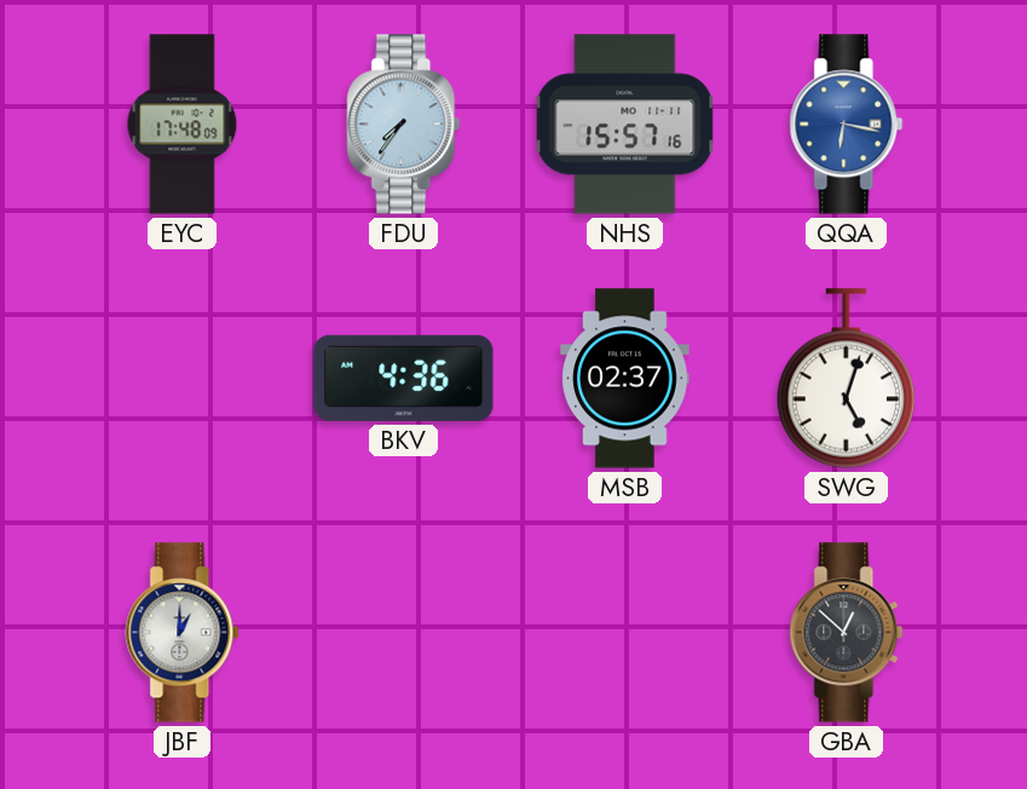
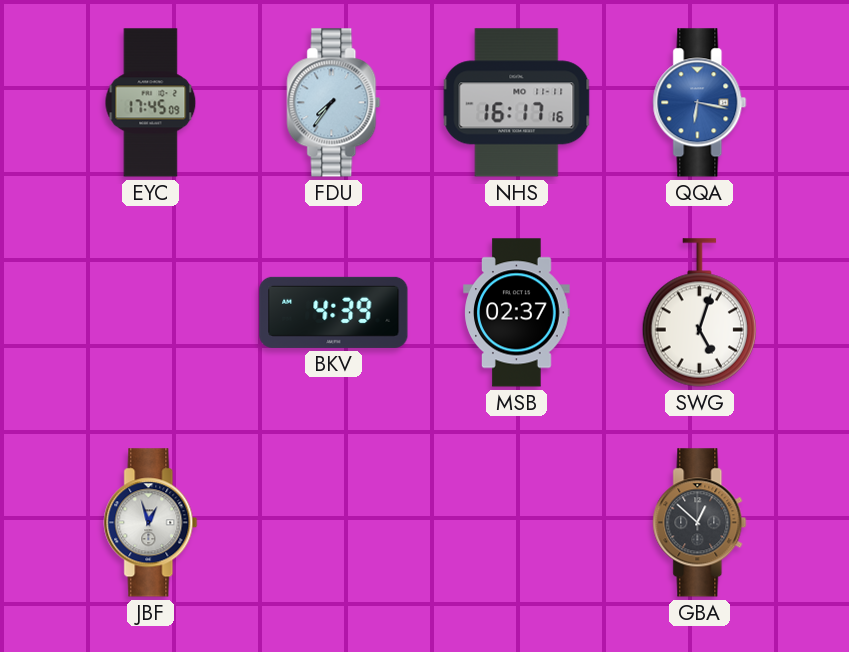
EYC: 17:48 -> 17:45
NHS: 15:57 -> 16:17
BKV: 4:36 -> 4:39
JBF: 1:00 -> 12:57
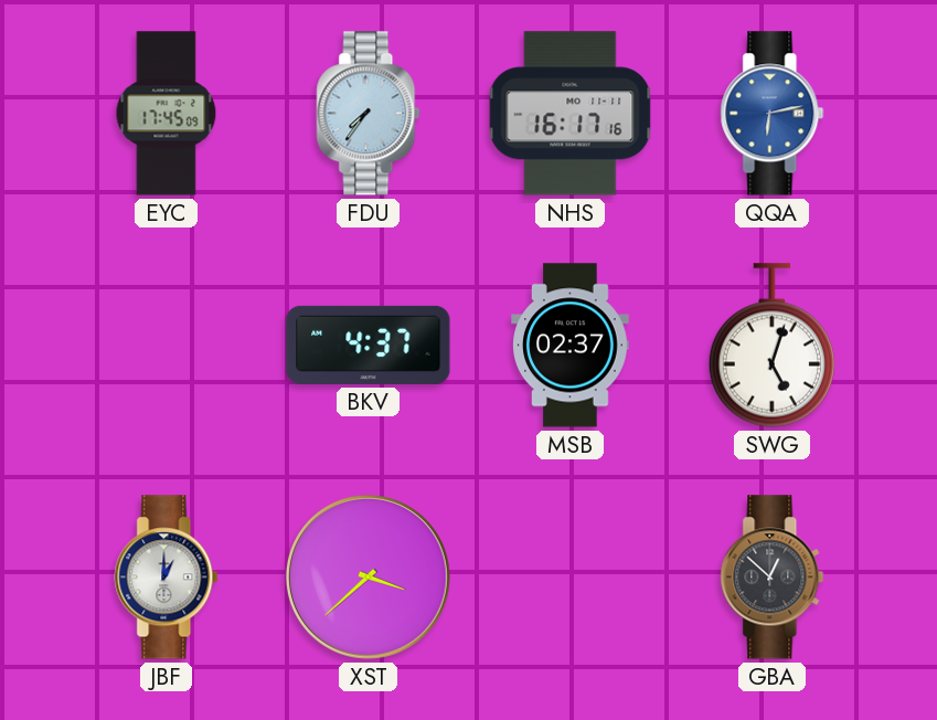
QQA: 6:17 -> 6:13
BKV: 4:39 -> 4:37
JBF: 12:57 -> 1:00
XST: none -> 3:38
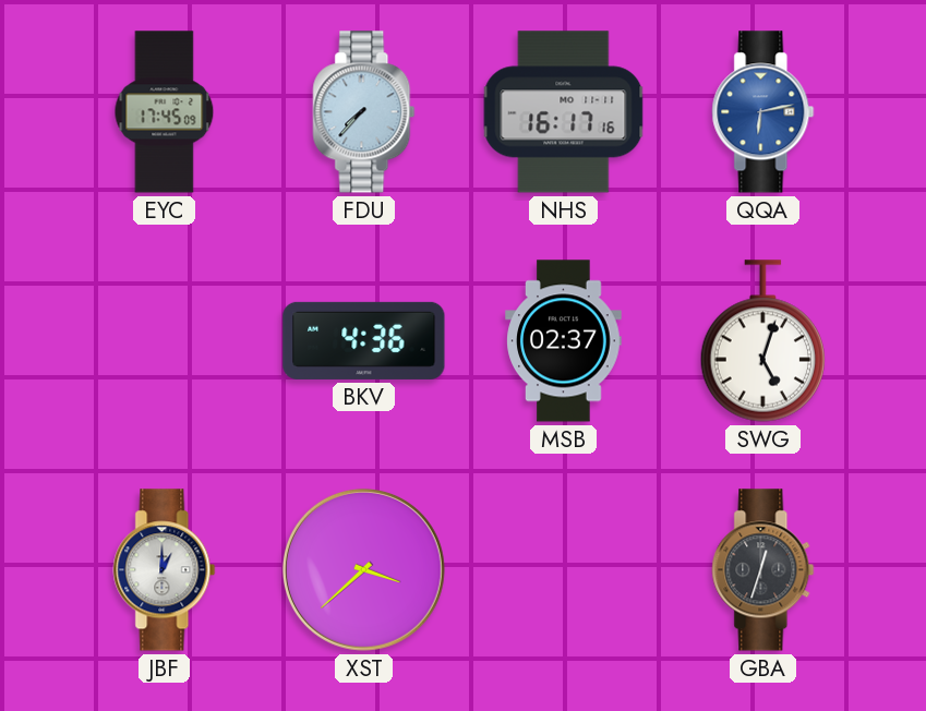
FDU: 7:36 -> 7:37
BKV: 4:37 -> 4:36
GBA: 12:52 -> 12:33
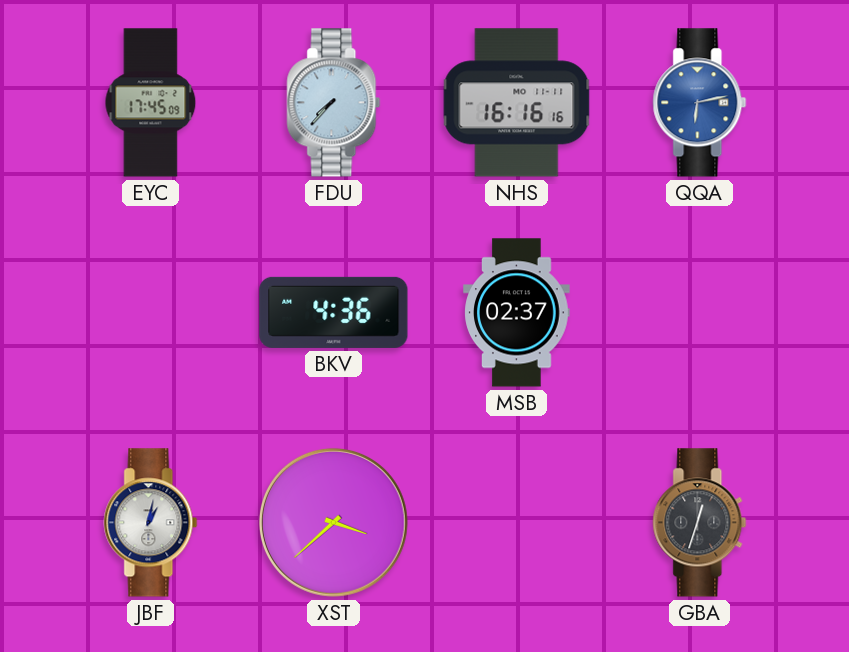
NHS: 16:17 -> 16:16
SWG: 5:03 -> none
JBF: 1:00 -> 1:02
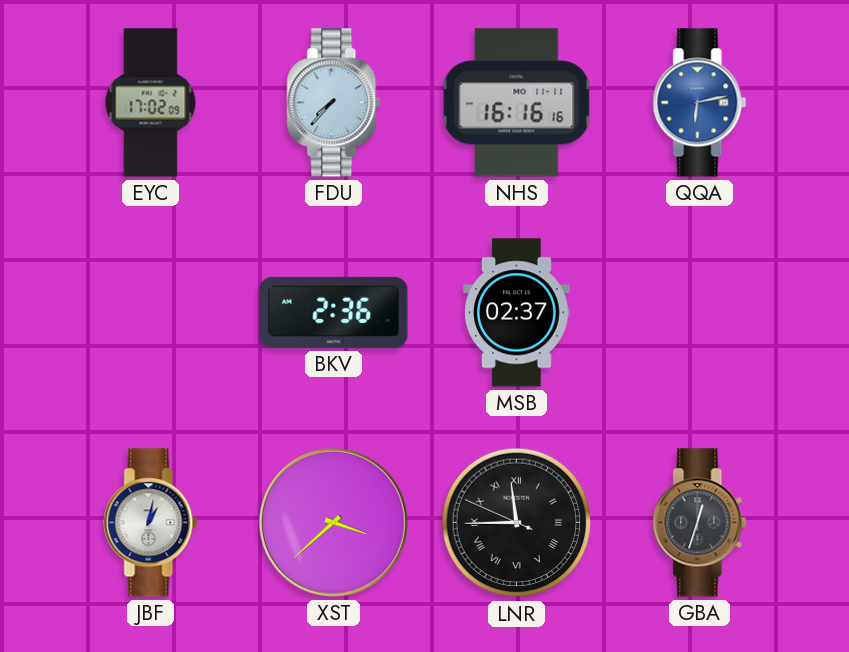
EYC: 17:45 -> 17:02
BKV: 4:36 -> 2:36
LNR: none -> 11:44
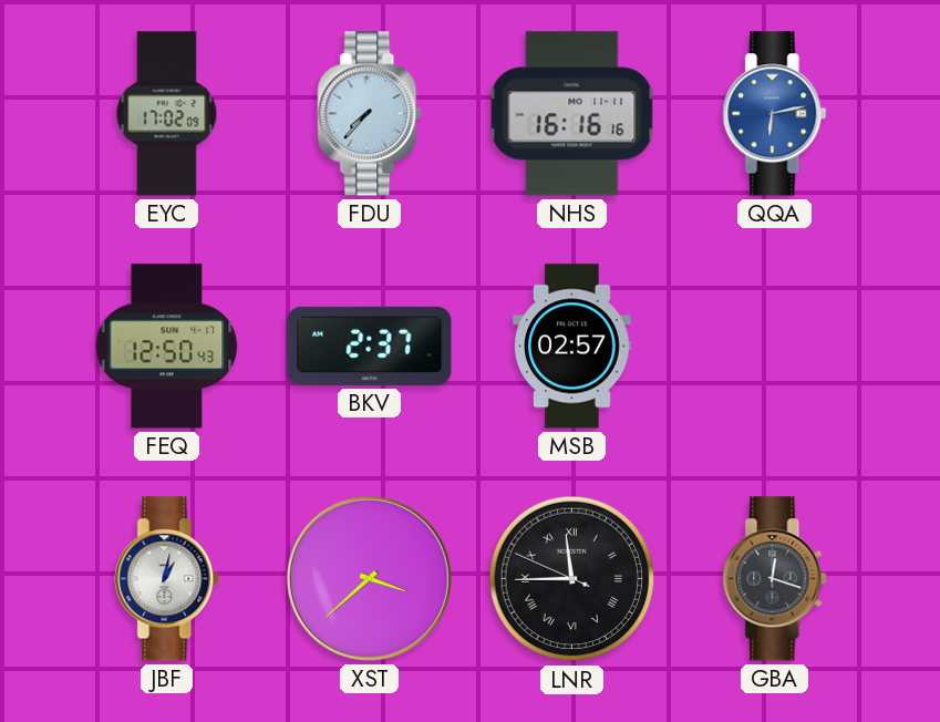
FEQ: none -> 12:50
BKV: 2:36 -> 2:37
MSB: 02:37 -> 02:57
GBA: 12:33 -> 12:18
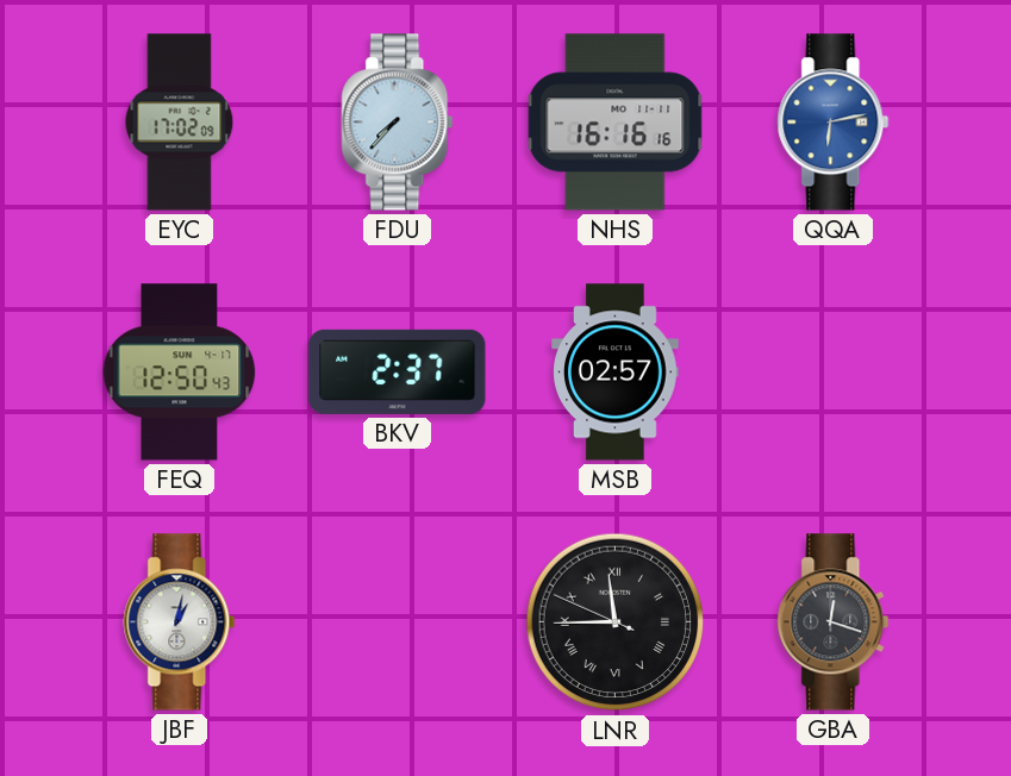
XST: 3:38 -> none
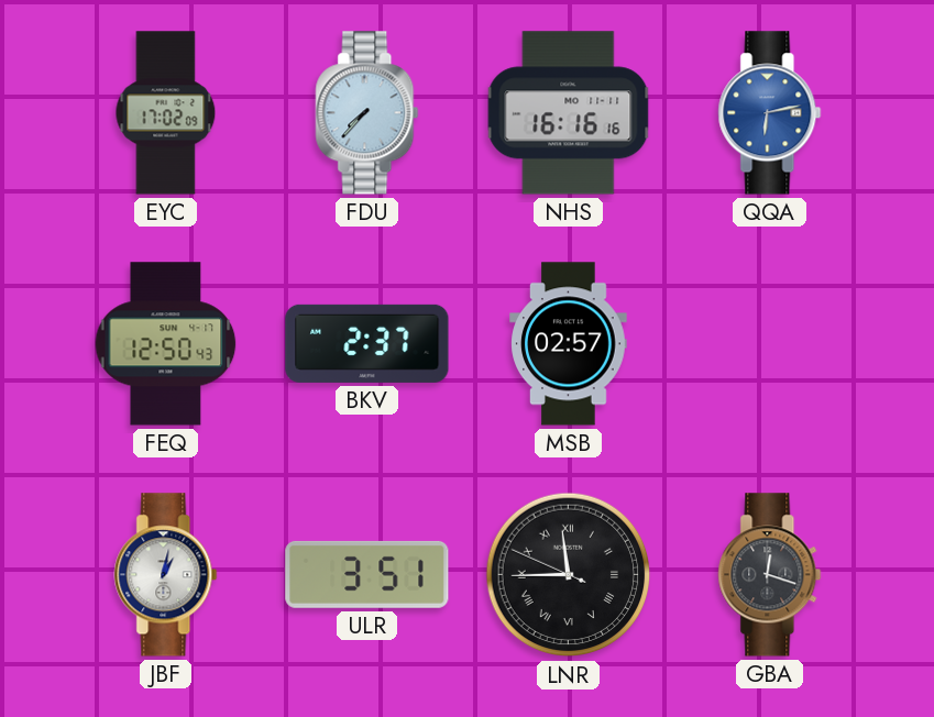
ULR: none -> 3:51
